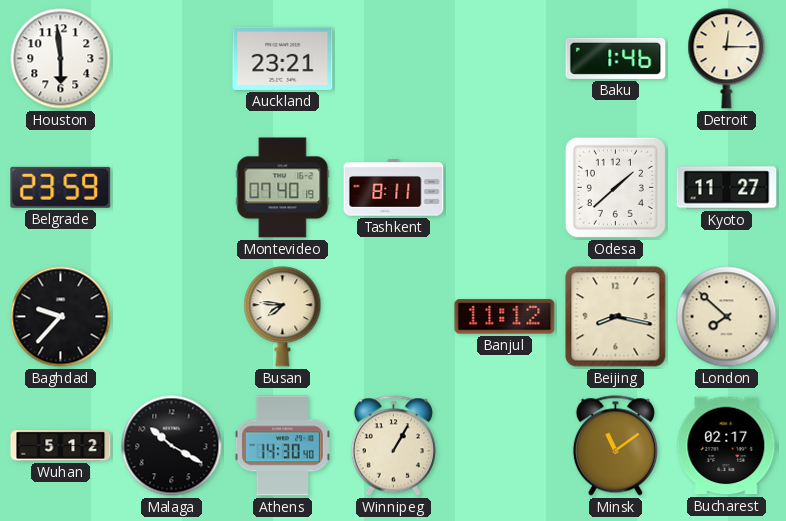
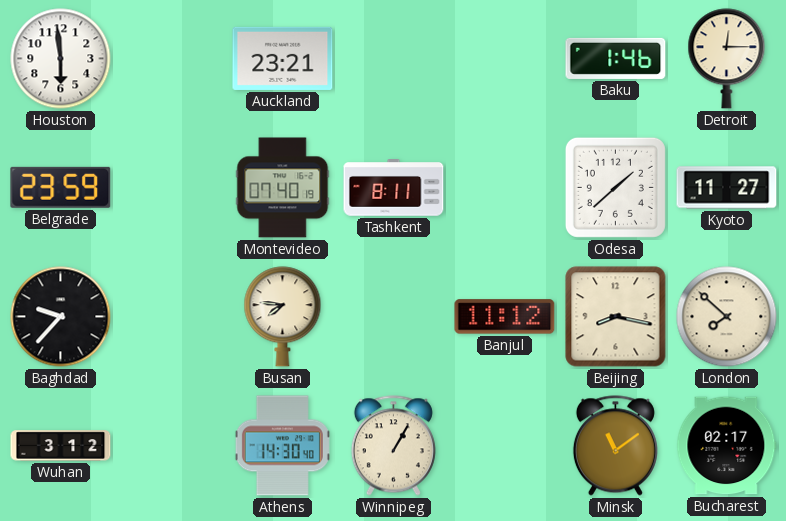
Wuhan: 5:12 -> 3:12
Malaga: 10:20 -> none
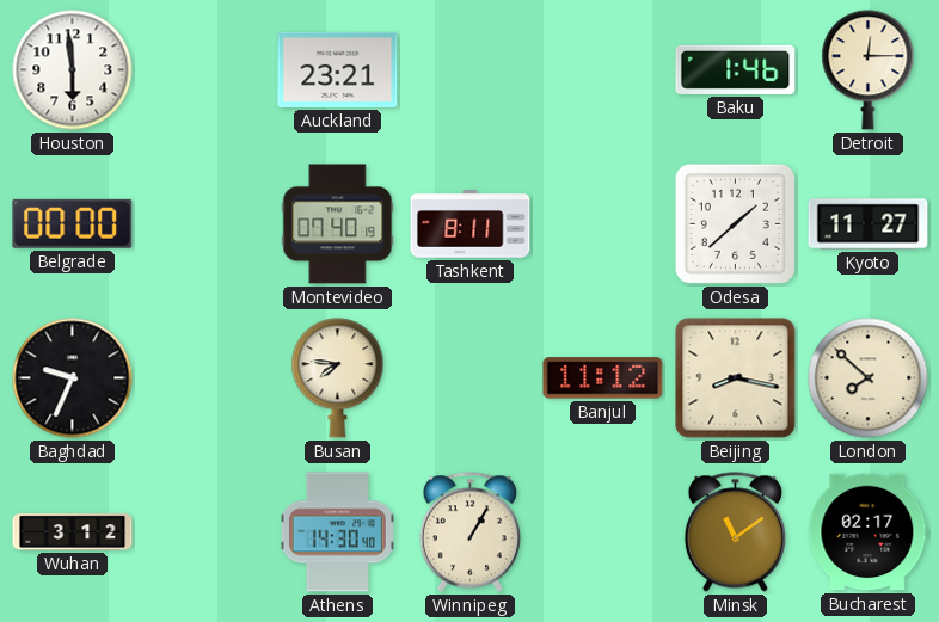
Belgrade: 23:59 -> 00:00
Baghdad: 9:37 -> 9:34
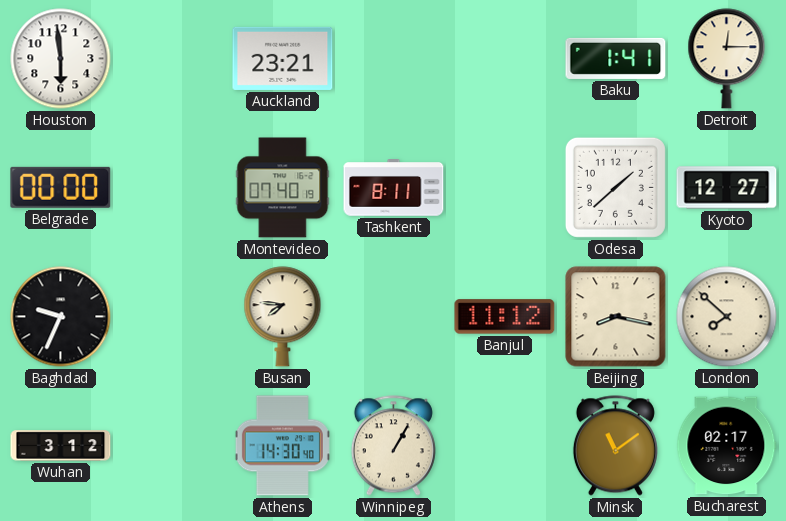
Baku: 1:46 -> 1:41
Kyoto: 11:27 -> 12:27
